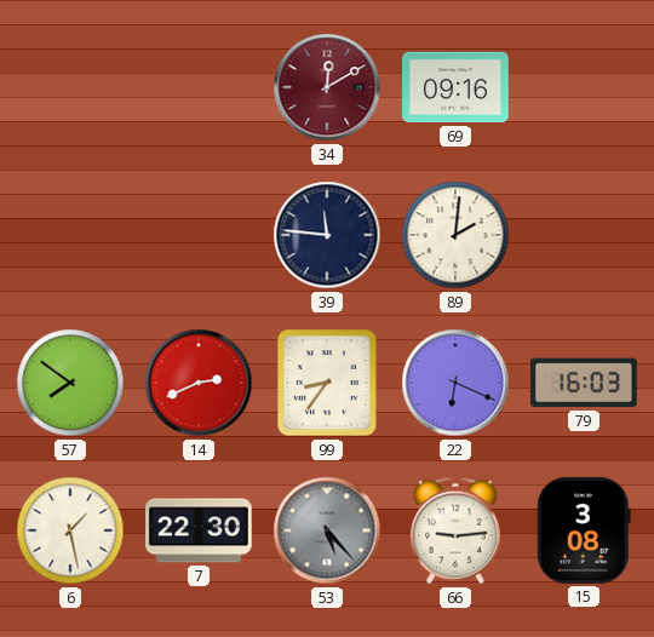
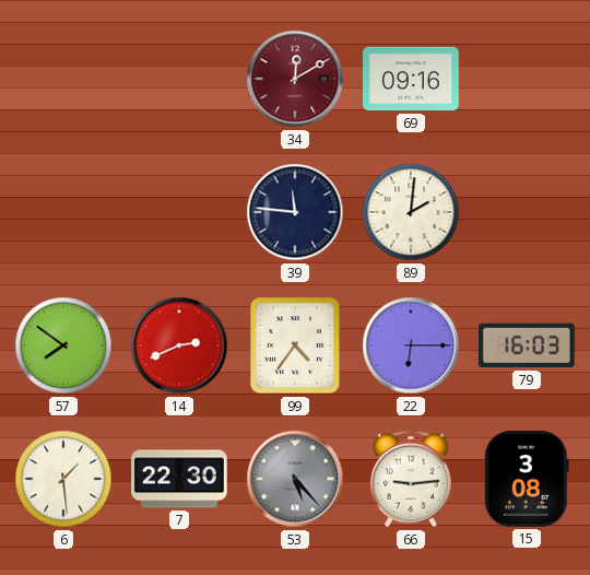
99: 8:36 -> 4:36
22: 6:19 -> 6:15
6: 1:28 -> 1:29
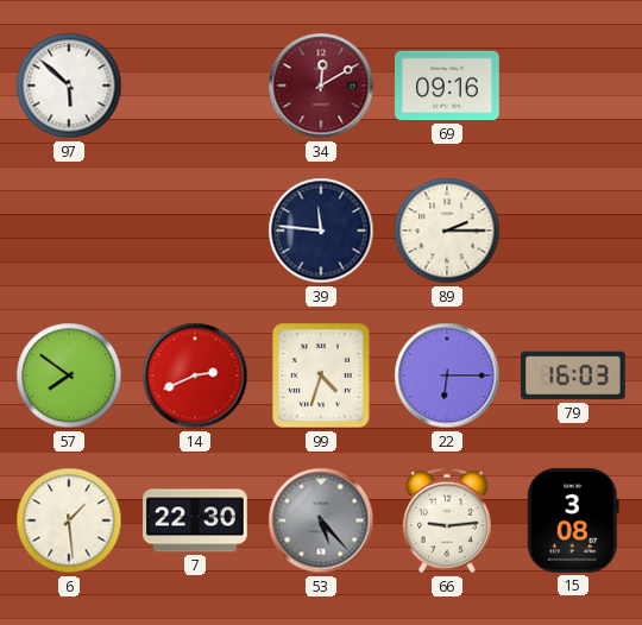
97: none -> 5:52
89: 2:01 -> 2:15
99: 4:36 -> 4:33
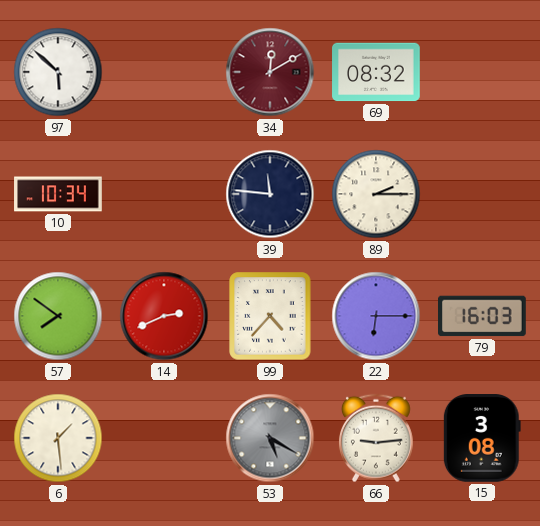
69: 09:16 -> 08:32
10: none -> 10:34
99: 4:33 -> 4:37
7: 22:30 -> none
53: 5:23 -> 5:20
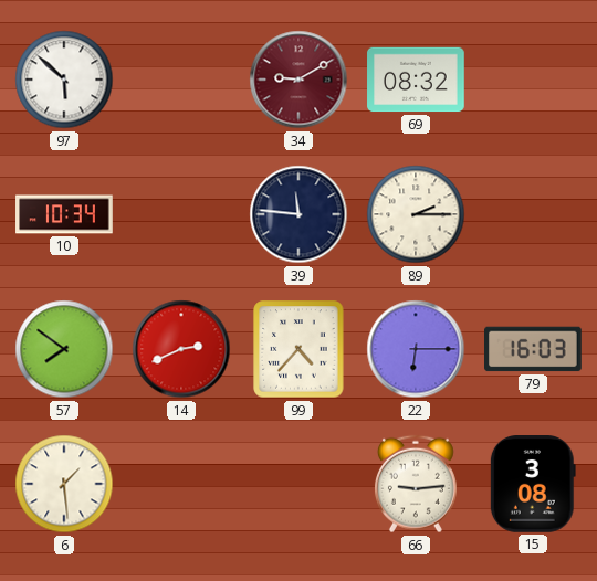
34: 12:10 -> 9:10
53: 5:20 -> none
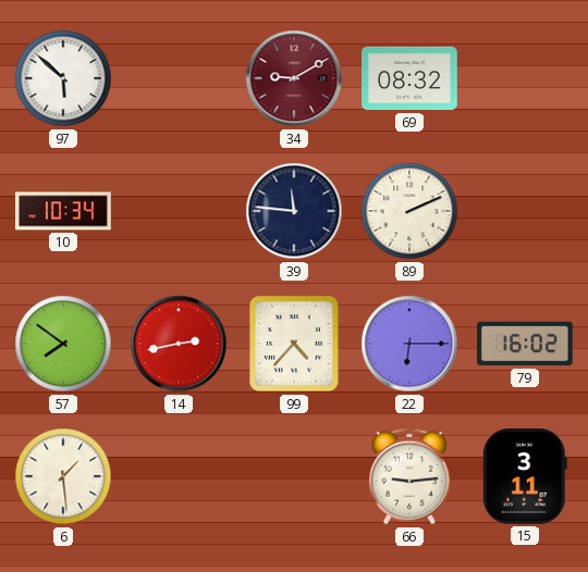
89: 2:15 -> 2:11
14: 2:41 -> 2:43
79: 16:03 -> 16:02
15: 3:08 -> 3:11
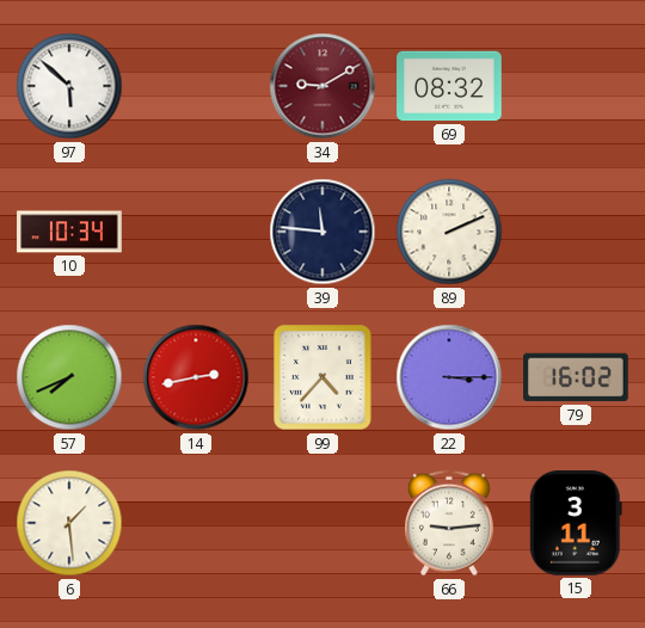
57: 7:51 -> 7:41
22: 6:15 -> 3:15
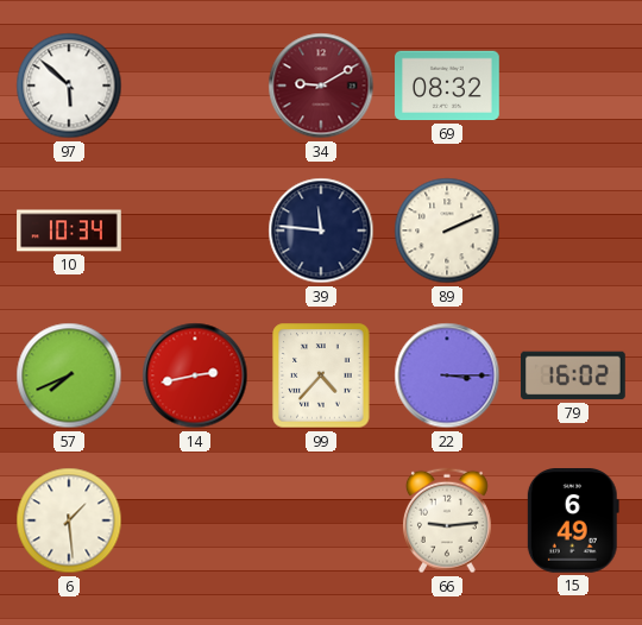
15: 3:11 -> 6:49
